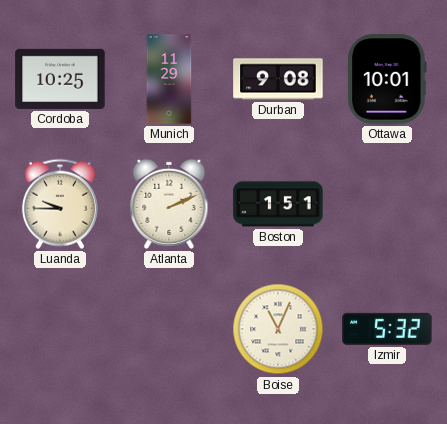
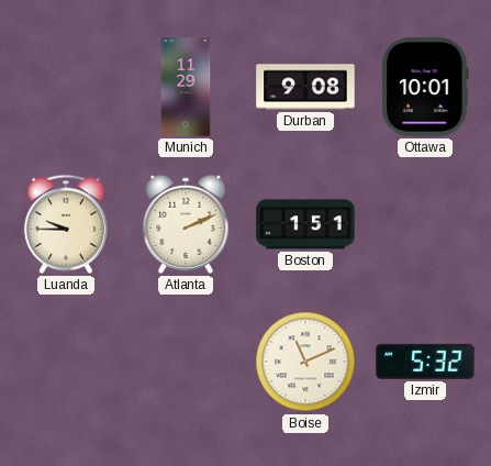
Cordoba: 10:25 -> none
Boise: 11:04 -> 11:11
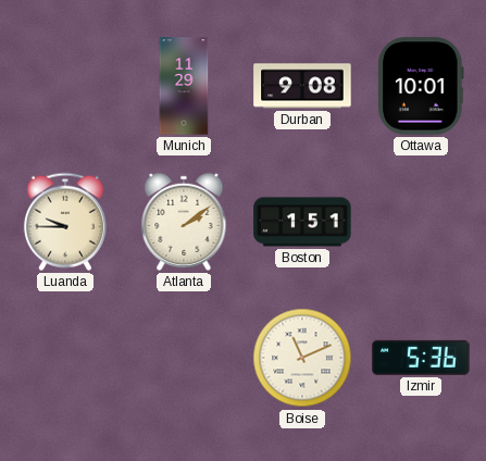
Atlanta: 2:11 -> 2:09
Izmir: 5:32 -> 5:36
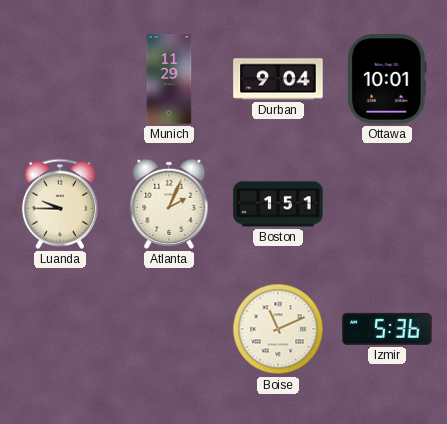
Durban: 9:08 -> 9:04
Atlanta: 2:09 -> 2:04
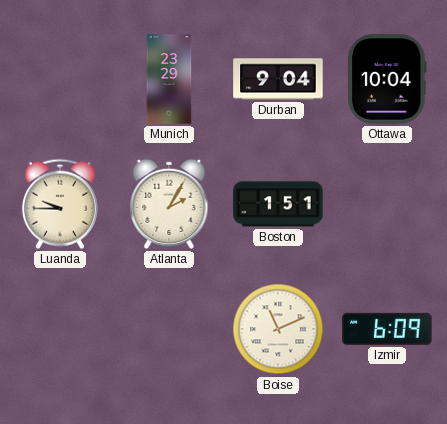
Munich: 11:29 -> 23:29
Ottawa: 10:01 -> 10:04
Atlanta: 2:04 -> 2:05
Izmir: 5:36 -> 6:09
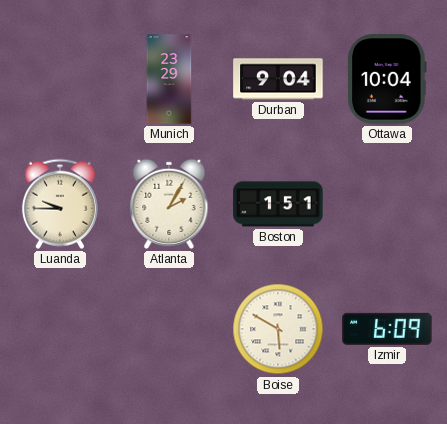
Boise: 11:11 -> 5:50
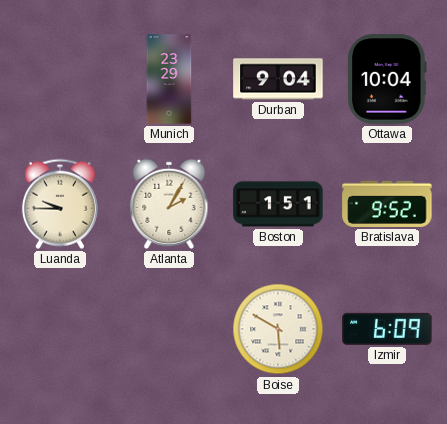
Bratislava: none -> 9:52
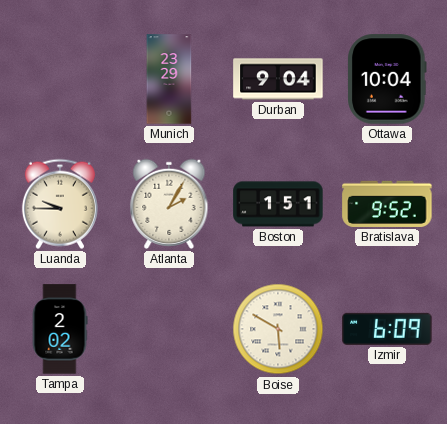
Tampa: none -> 2:02
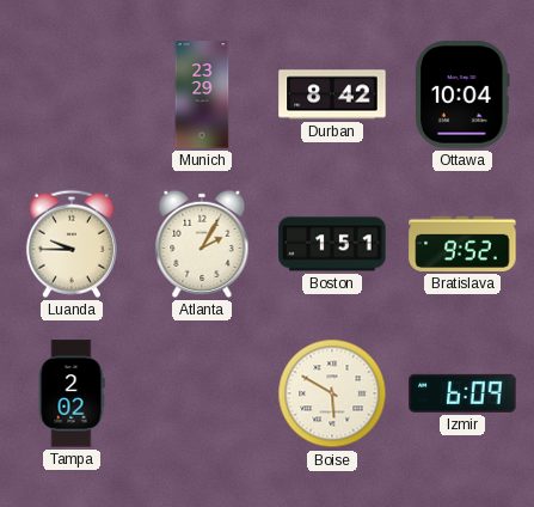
Durban: 9:04 -> 8:42
